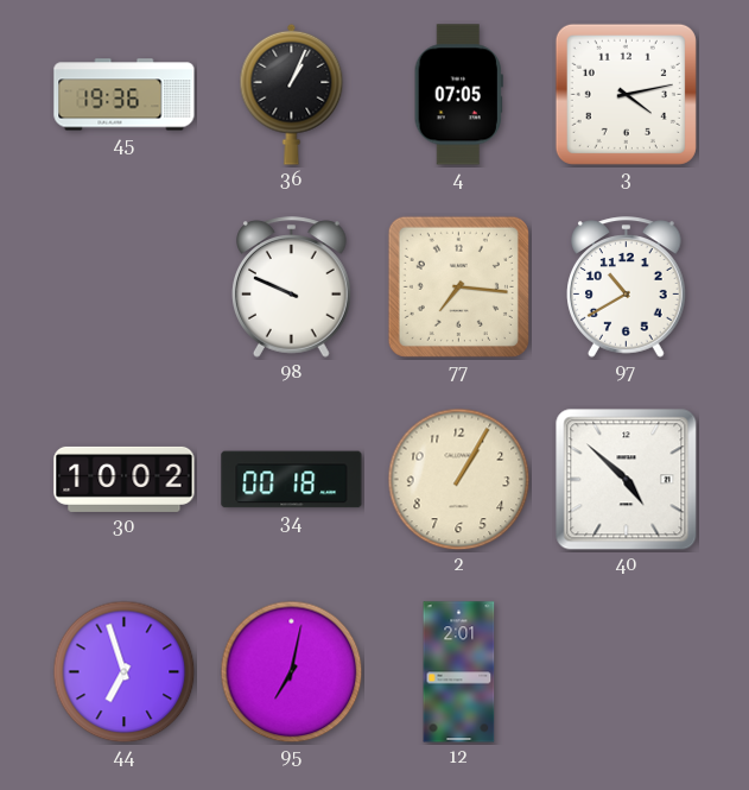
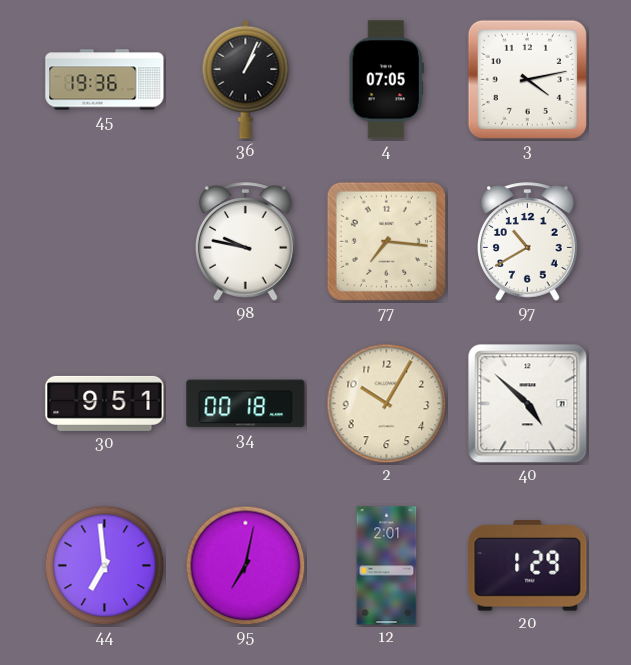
98: 9:49 -> 9:47
30: 10:02 -> 9:51
2: 1:05 -> 10:05
44: 6:57 -> 6:59
20: none -> 1:29
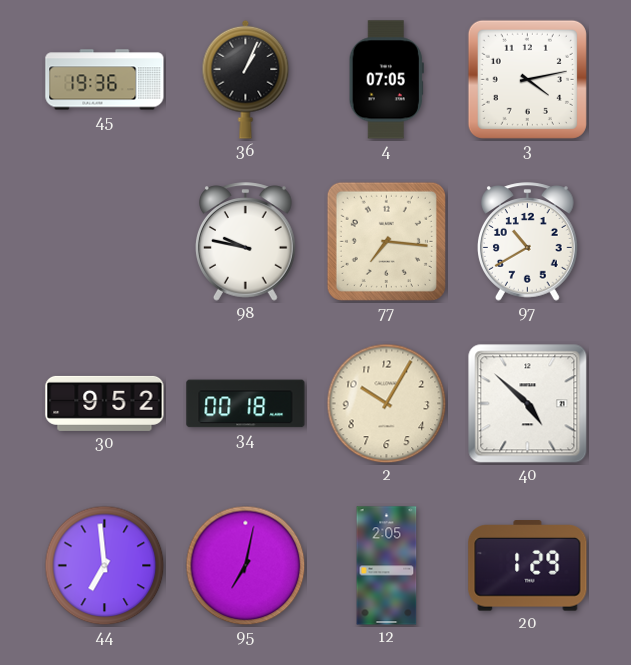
30: 9:51 -> 9:52
12: 2:01 -> 2:05
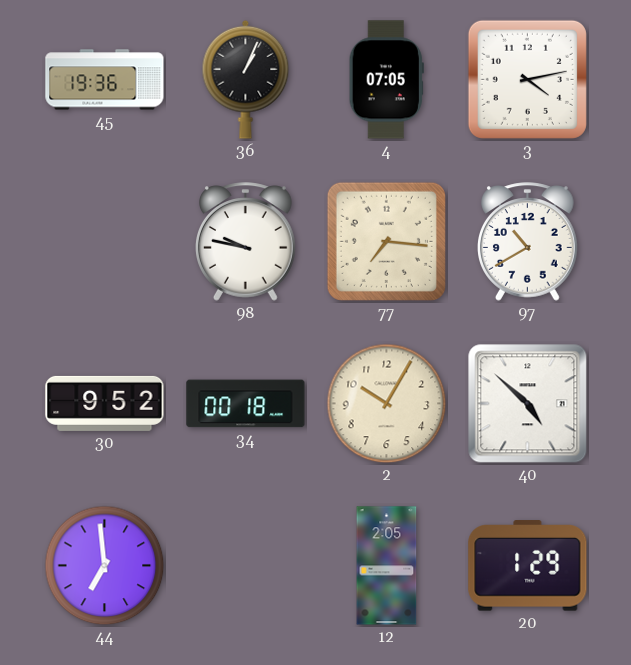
95: 7:02 -> none
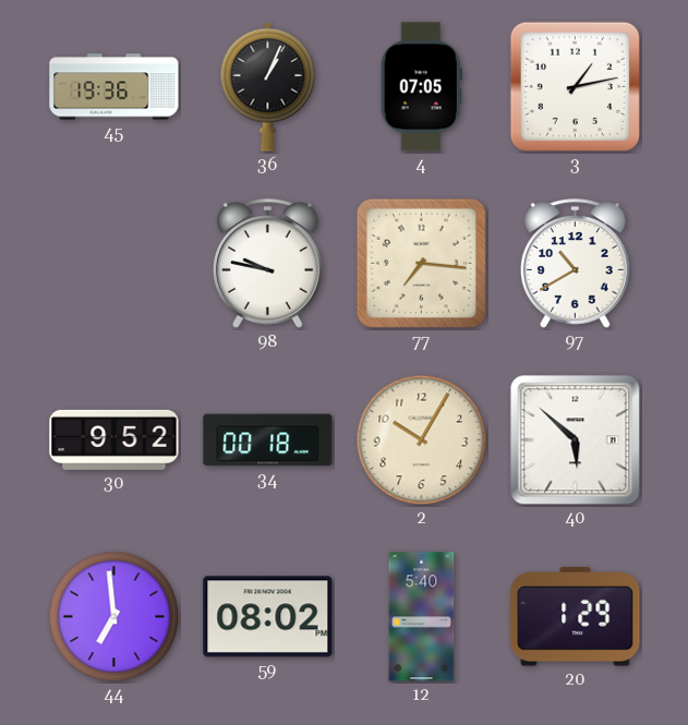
3: 4:13 -> 1:13
40: 4:52 -> 5:52
59: none -> 08:02
12: 2:05 -> 5:40
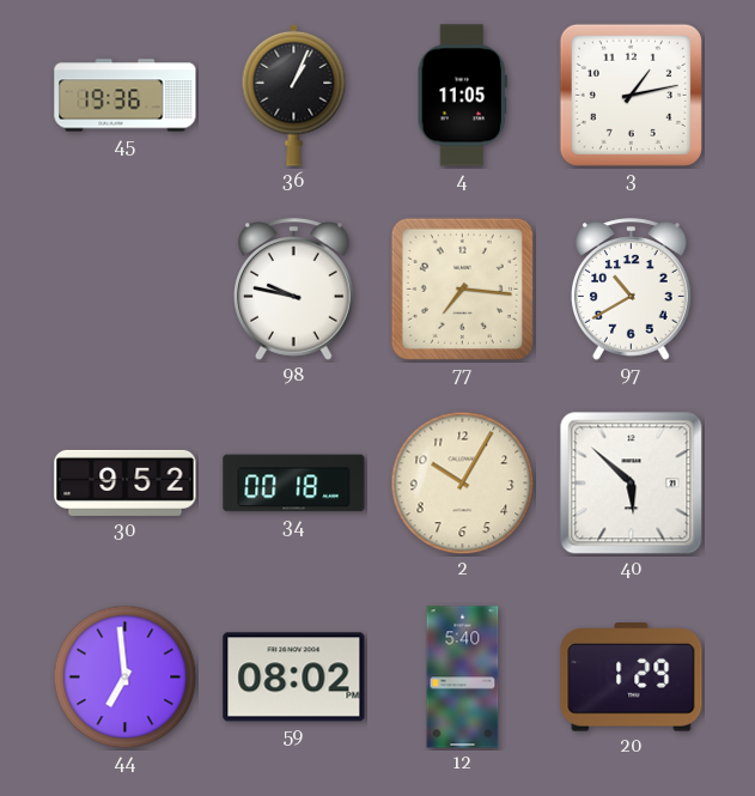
4: 07:05 -> 11:05
